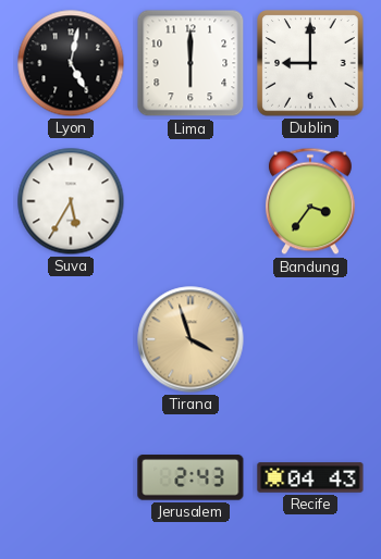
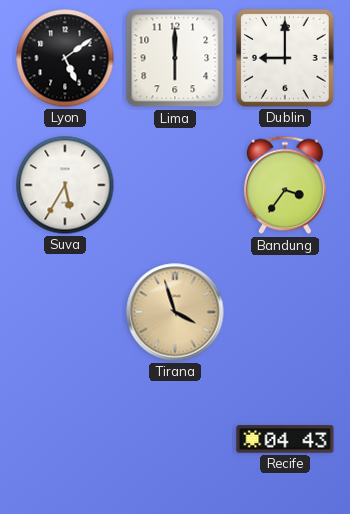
Lyon: 5:02 -> 5:09
Jerusalem: 2:43 -> none
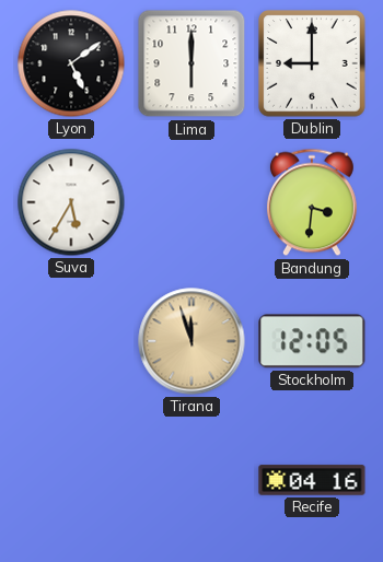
Bandung: 3:36 -> 3:31
Tirana: 3:57 -> 11:57
Stockholm: none -> 12:05
Recife: 04:43 -> 04:16
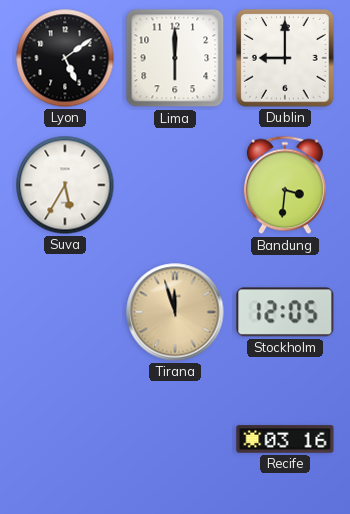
Recife: 04:16 -> 03:16
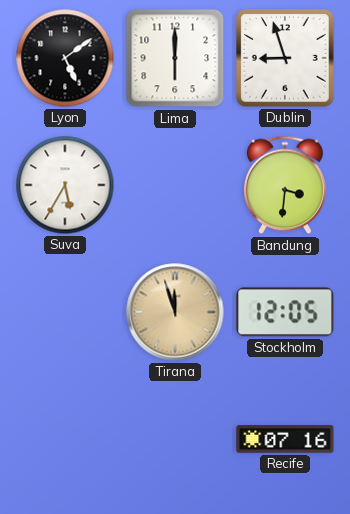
Dublin: 9:00 -> 8:57
Recife: 03:16 -> 07:16
